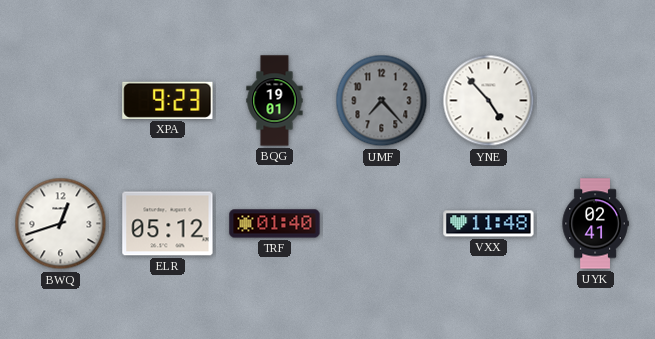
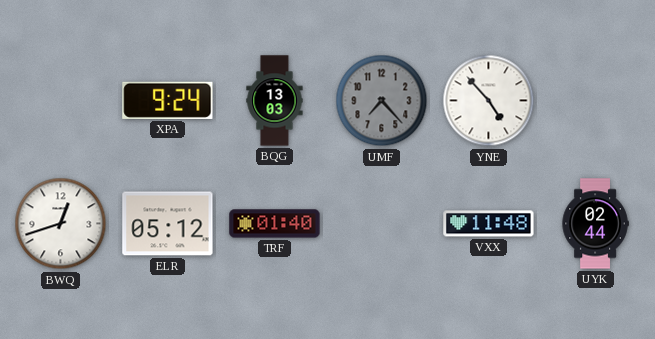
XPA: 9:23 -> 9:24
BQG: 19:01 -> 13:03
UYK: 02:41 -> 02:44
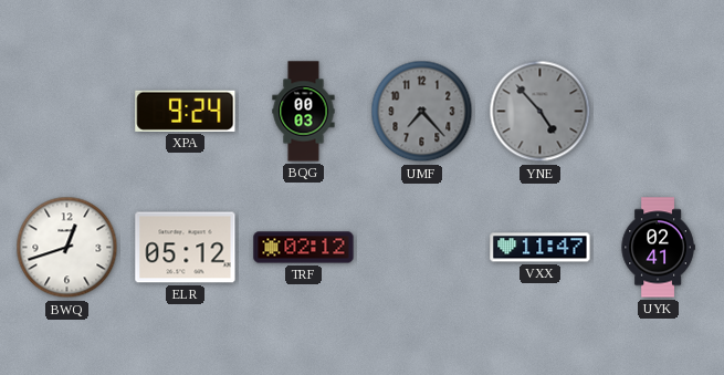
BQG: 13:03 -> 00:03
YNE dial: white -> grey
TRF: 01:40 -> 02:12
VXX: 11:48 -> 11:47
UYK: 02:44 -> 02:41
